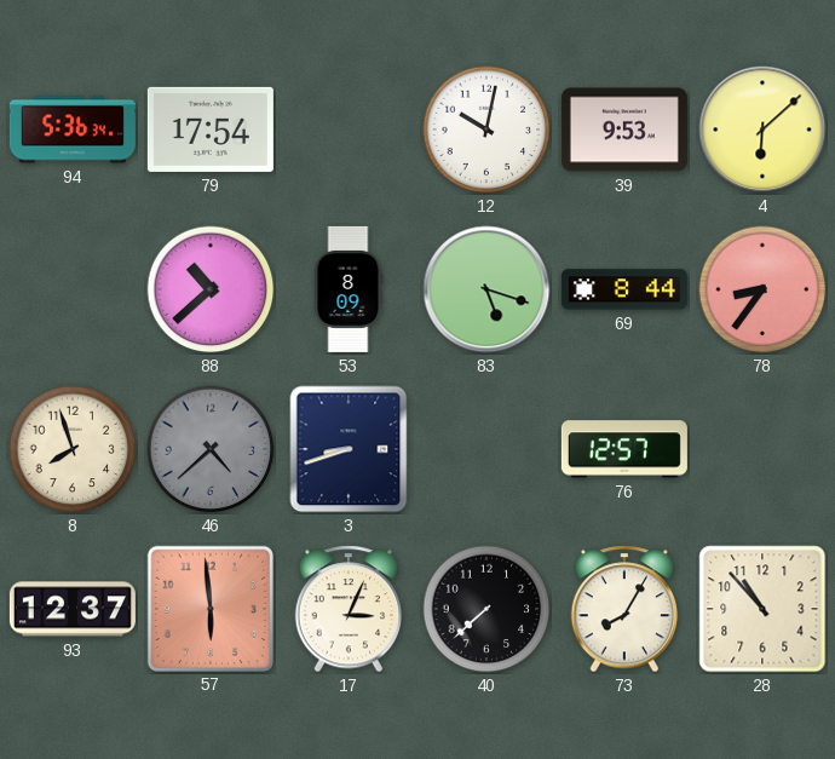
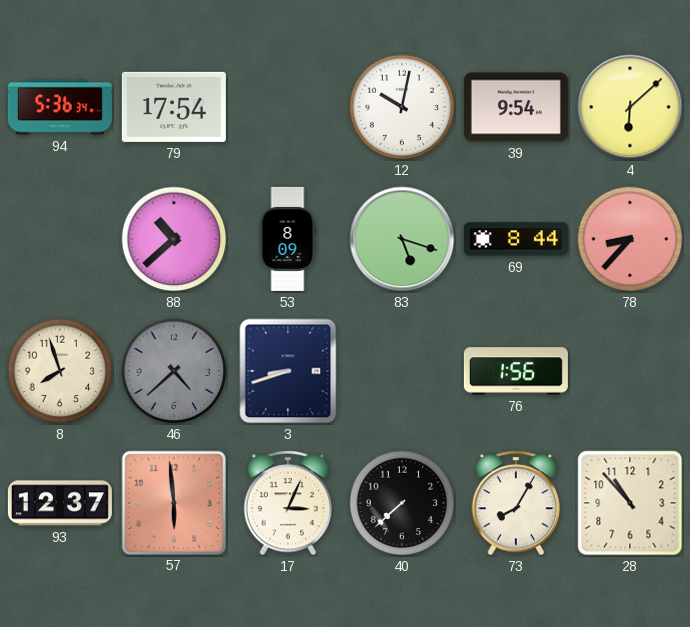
39: 9:53 -> 9:54
78: 8:36 -> 8:37
76: 12:57 -> 1:56
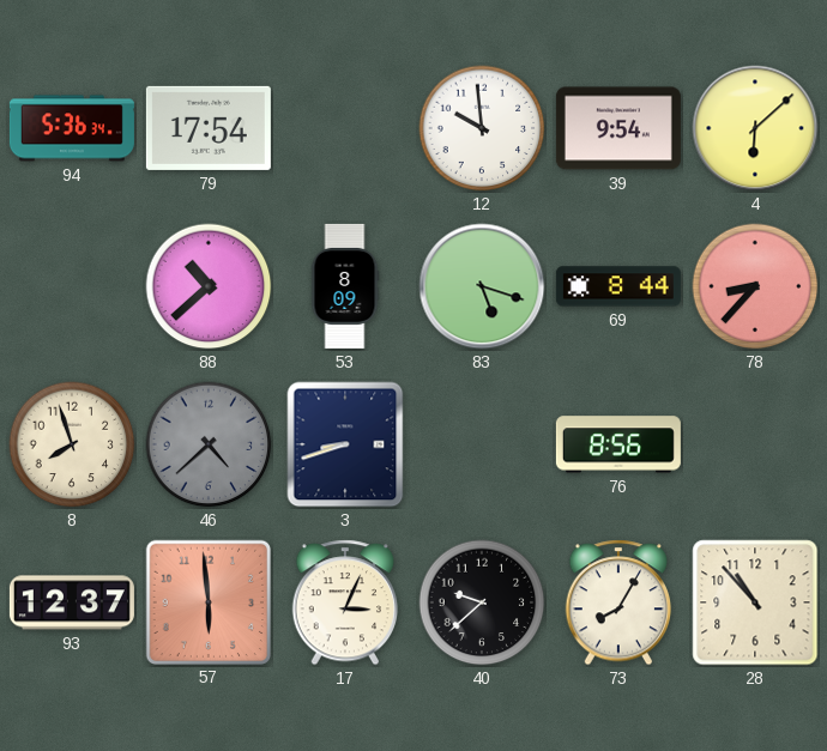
12: 10:02 -> 9:59
76: 1:56 -> 8:56
40: 7:38 -> 9:38
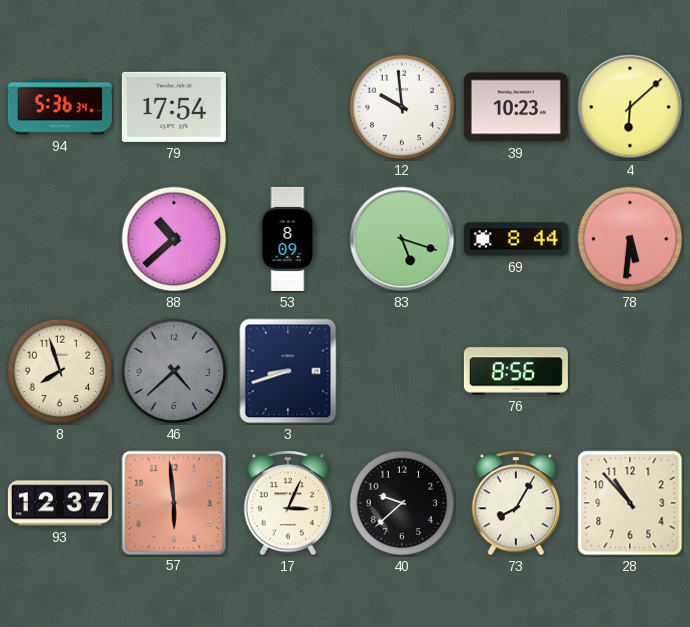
39: 9:54 -> 10:23
78: 8:37 -> 5:31
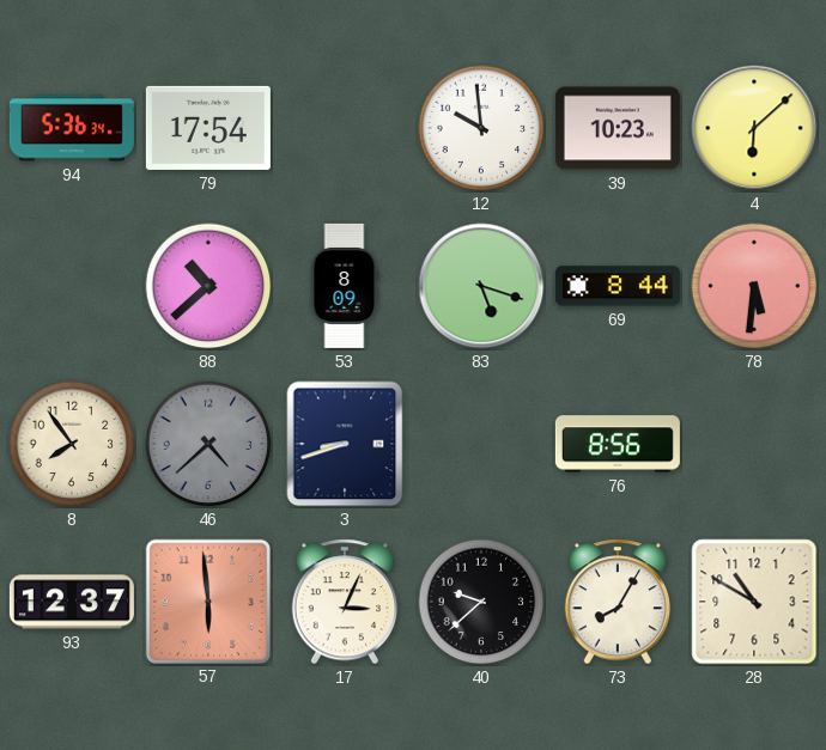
8: 7:57 -> 7:54
28: 10:53 -> 10:50
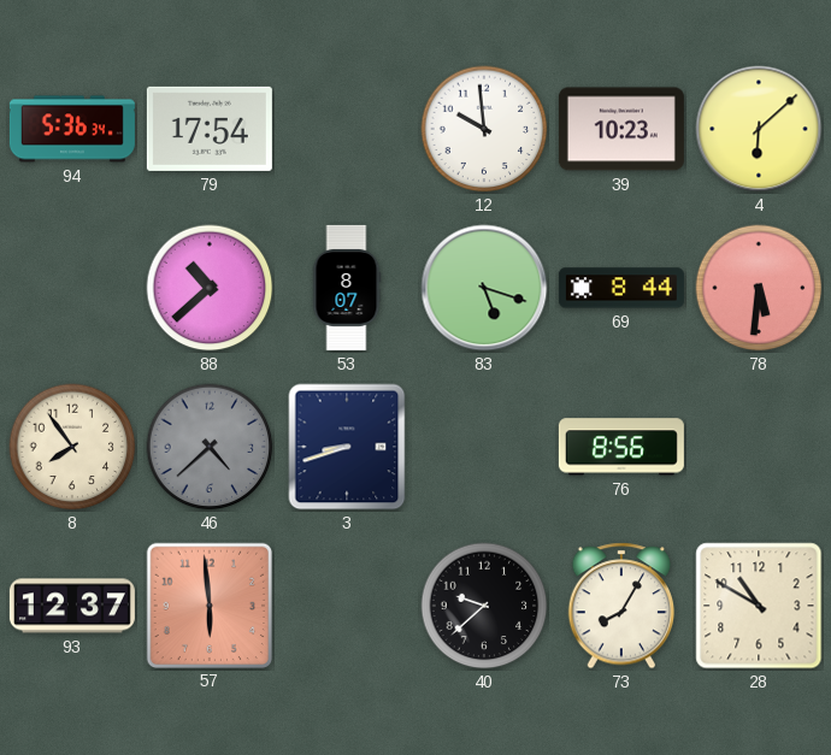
53: 8:09 -> 8:07
17: 3:04 -> none
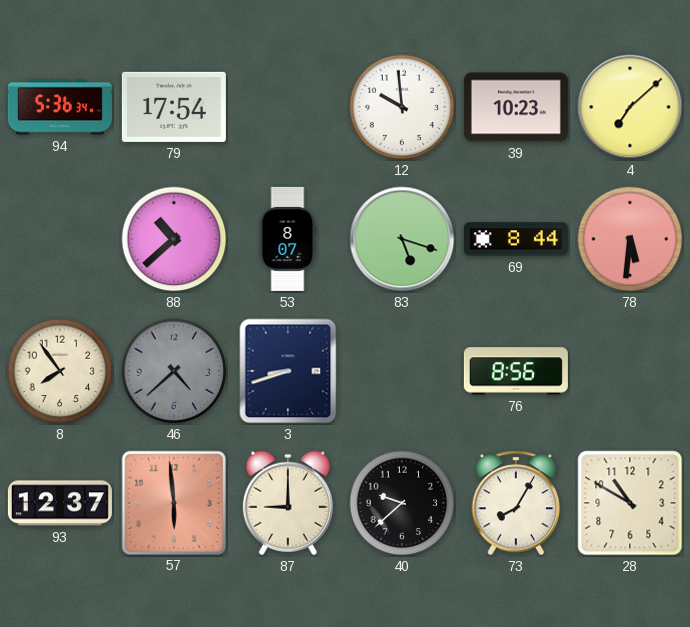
4: 6:08 -> 7:08
87: none -> 9:00
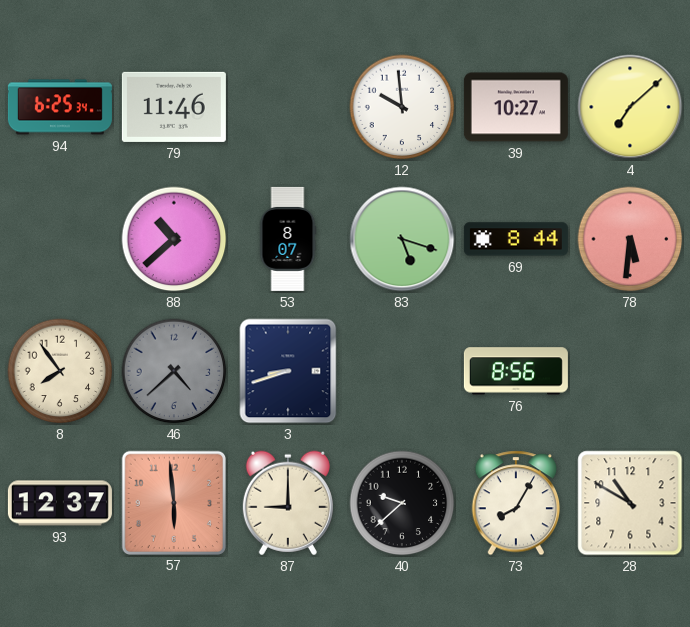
94: 5:36 -> 6:25
79: 17:54 -> 11:46
39: 10:23 -> 10:27
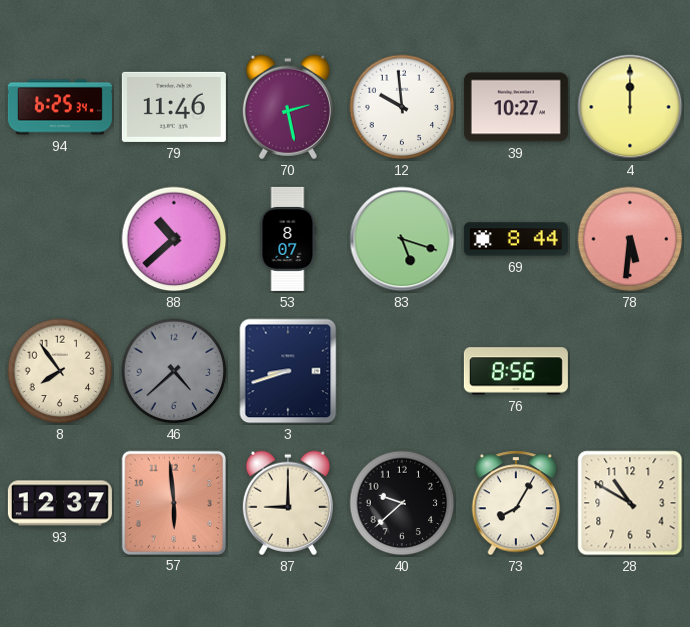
70: none -> 2:28
4: 7:08 -> 12:00
